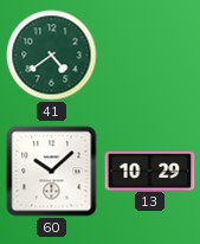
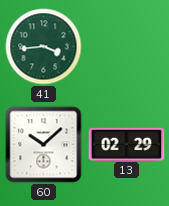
41: 4:39 -> 3:44
13: 10:29 -> 02:29
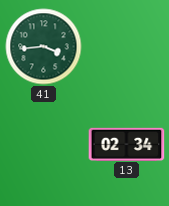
60: 10:08 -> none
13: 02:29 -> 02:34
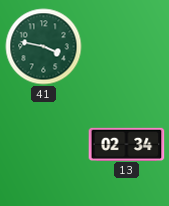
41: 3:44 -> 3:47
